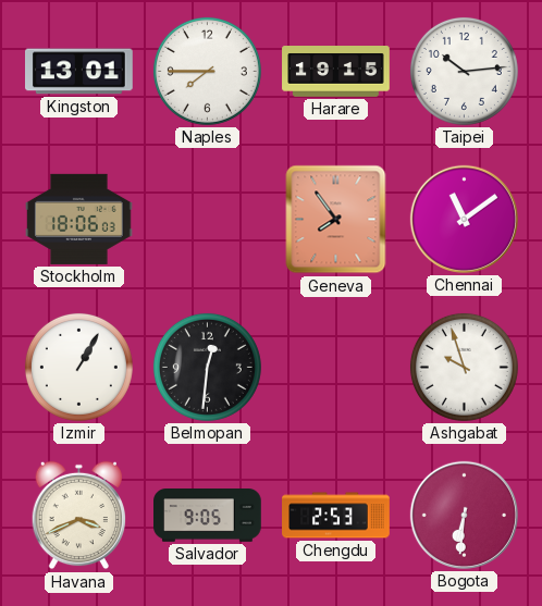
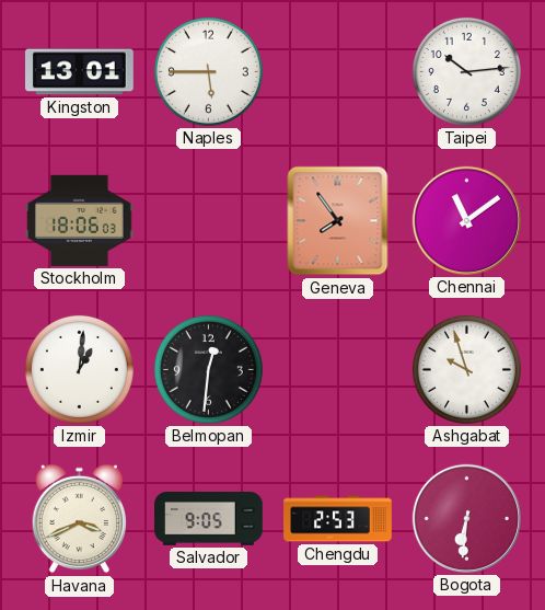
Naples: 7:45 -> 5:45
Harare: 19:15 -> none
Izmir: 1:05 -> 1:01
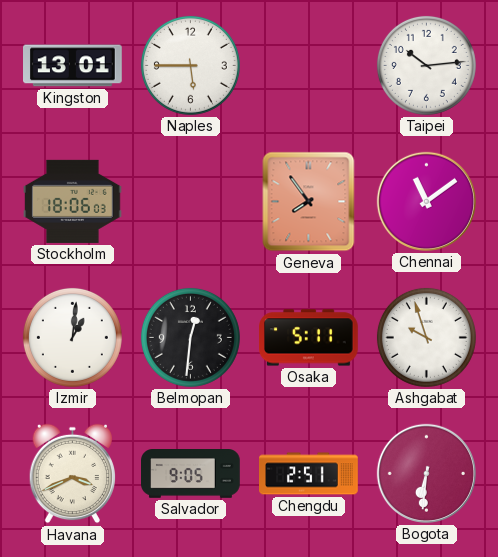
Osaka: none -> 5:11
Chengdu: 2:53 -> 2:51
